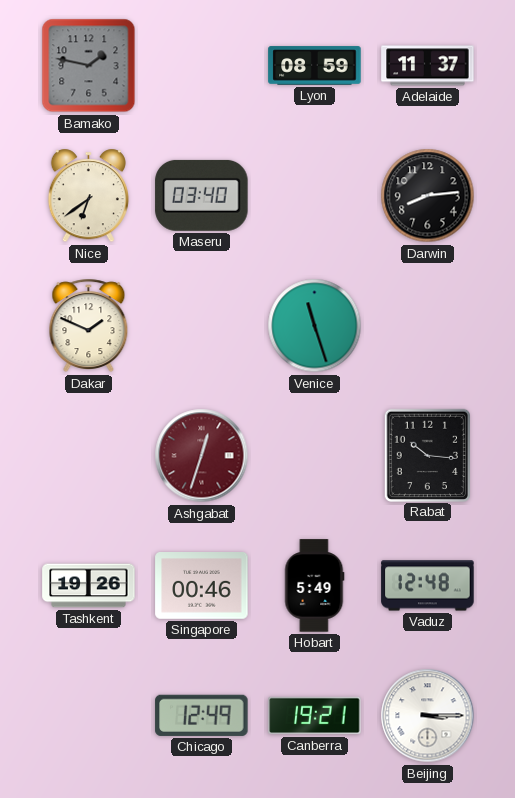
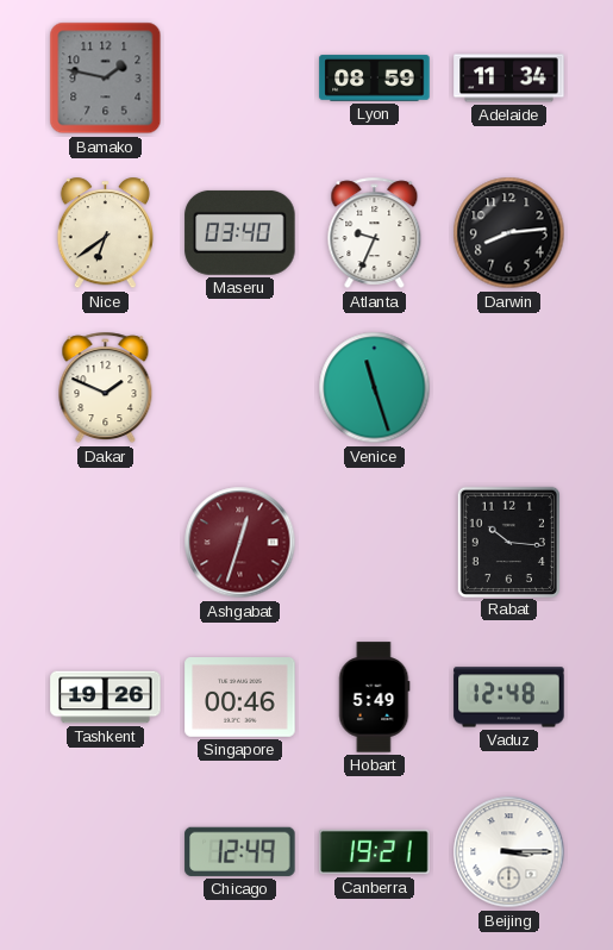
Adelaide: 11:37 -> 11:34
Atlanta: none -> 9:34
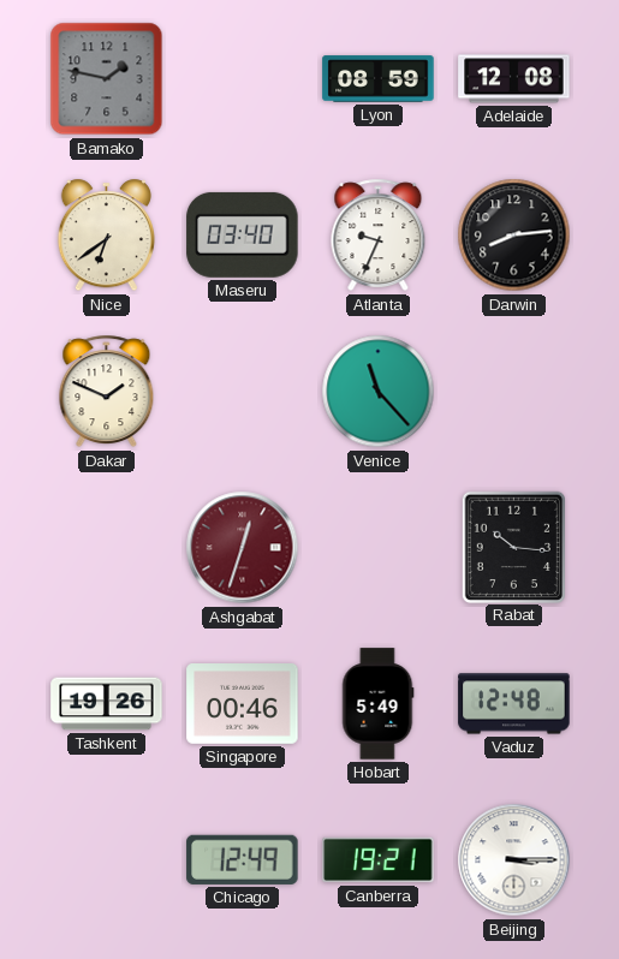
Adelaide: 11:34 -> 12:08
Venice: 11:27 -> 11:23
